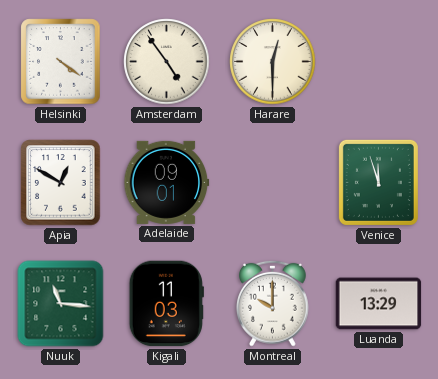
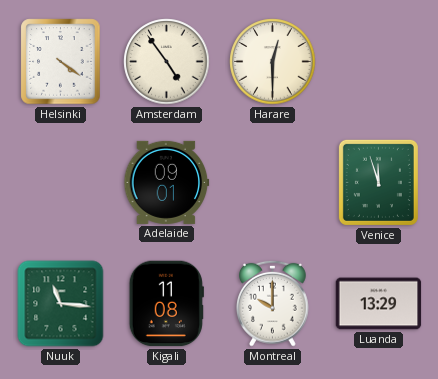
Apia: 12:50 -> none
Kigali: 11:03 -> 11:08
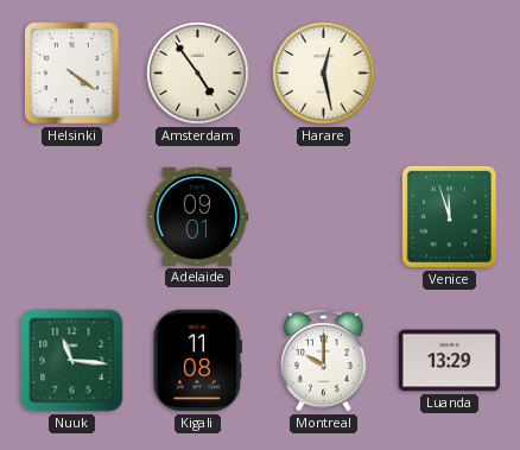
Harare: 12:30 -> 12:28
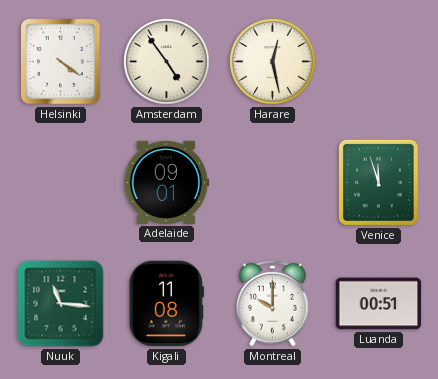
Luanda: 13:29 -> 00:51
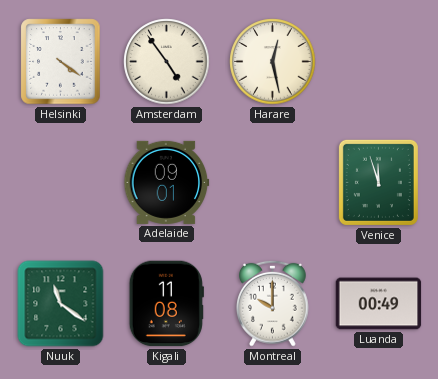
Nuuk: 11:16 -> 11:21
Luanda: 00:51 -> 00:49
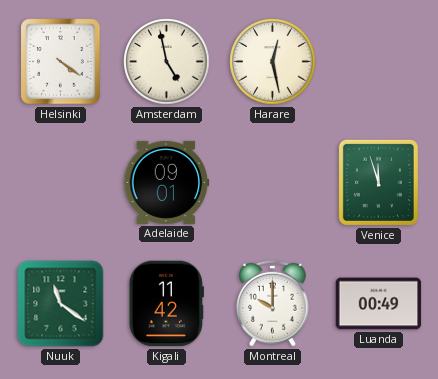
Amsterdam: 4:54 -> 4:58
Kigali: 11:08 -> 11:42
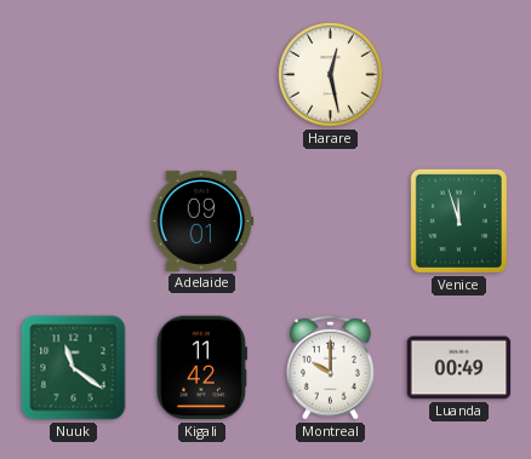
Helsinki: 4:21 -> none
Amsterdam: 4:58 -> none
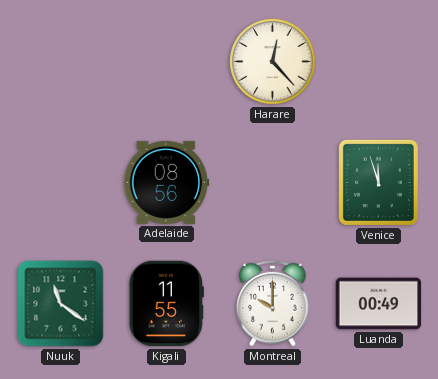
Harare: 12:28 -> 12:23
Adelaide: 09:01 -> 08:56
Kigali: 11:42 -> 11:55
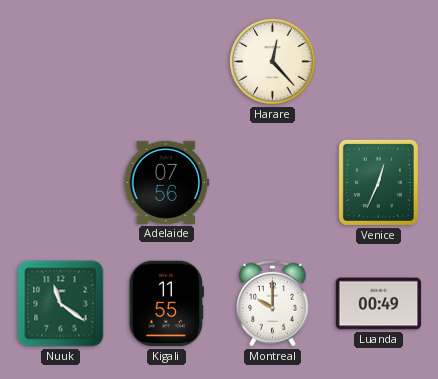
Adelaide: 08:56 -> 07:56
Venice: 11:57 -> 12:34
